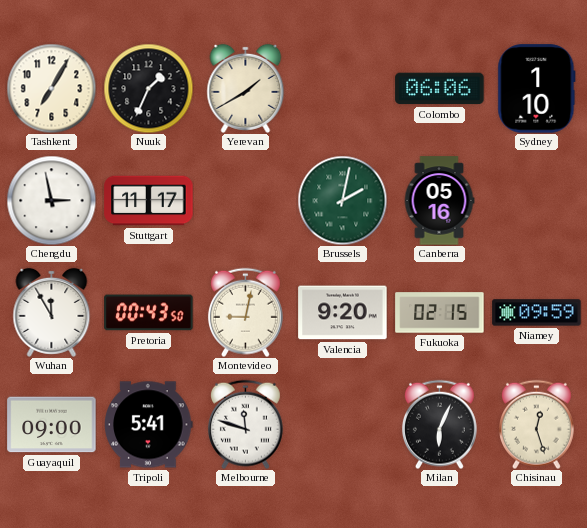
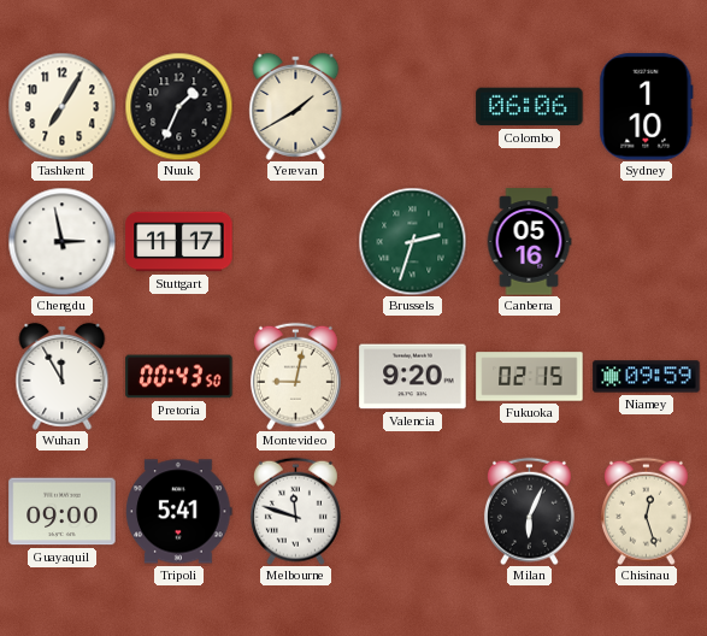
Brussels: 2:02 -> 2:33
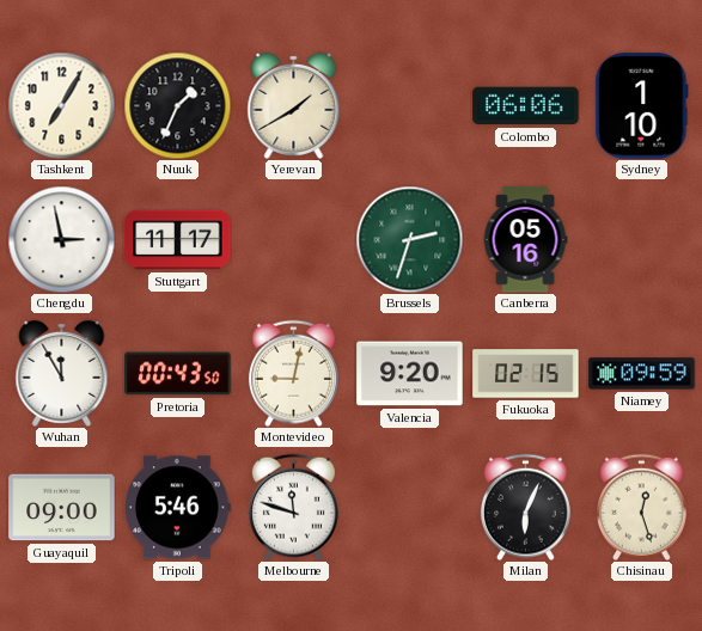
Tripoli: 5:41 -> 5:46
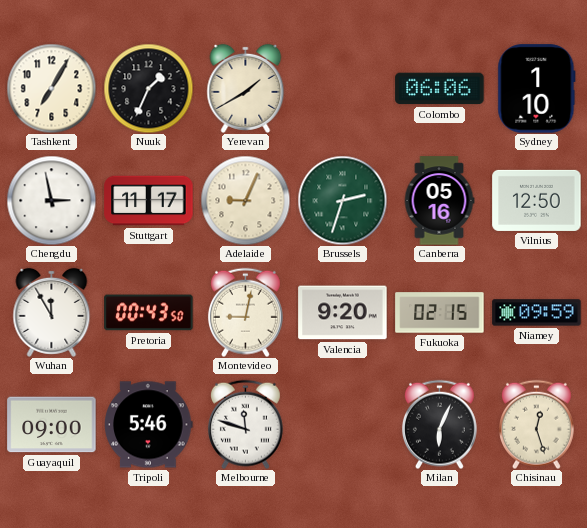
Adelaide: none -> 9:04
Vilnius: none -> 12:50
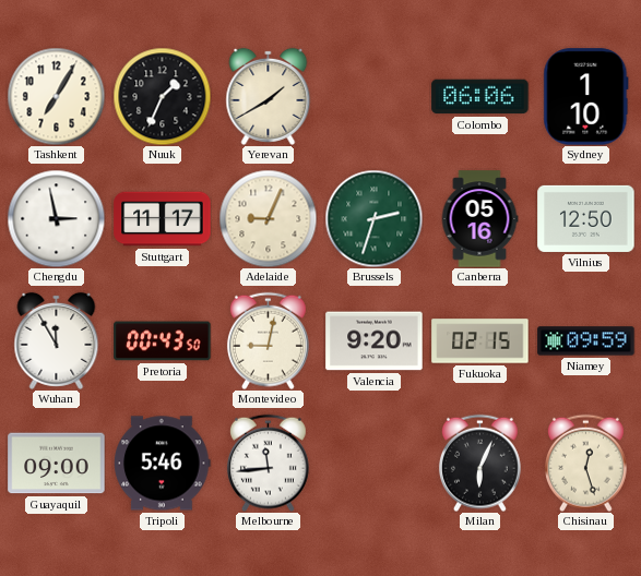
Melbourne: 11:48 -> 11:44
